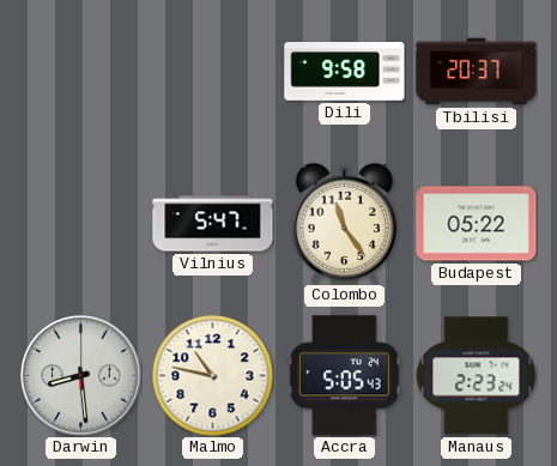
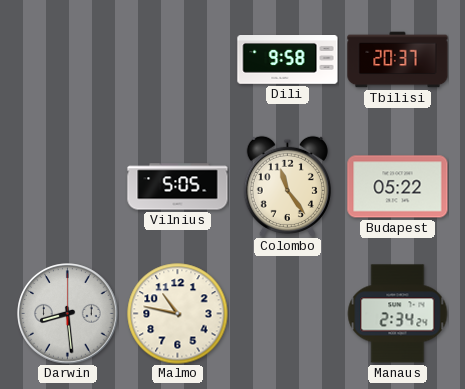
Vilnius: 5:47 -> 5:05
Accra: 5:05 -> none
Manaus: 2:23 -> 2:34
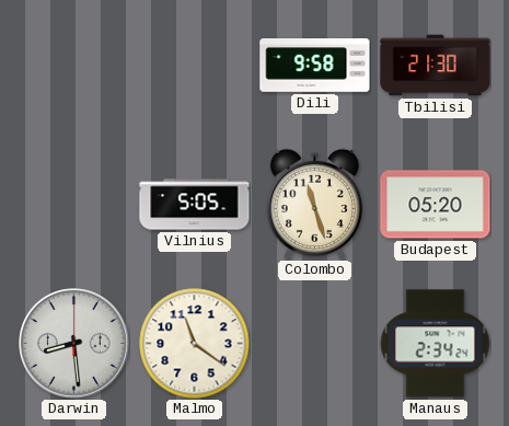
Tbilisi: 20:37 -> 21:30
Colombo: 11:24 -> 11:27
Budapest: 05:22 -> 05:20
Malmo: 10:47 -> 11:21
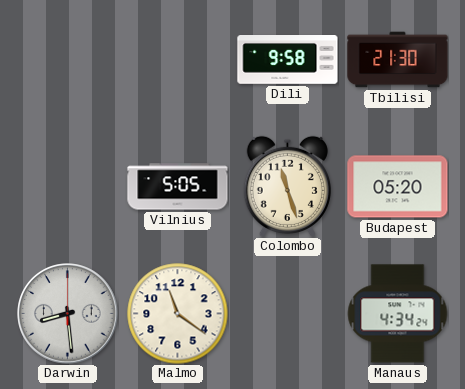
Manaus: 2:34 -> 4:34
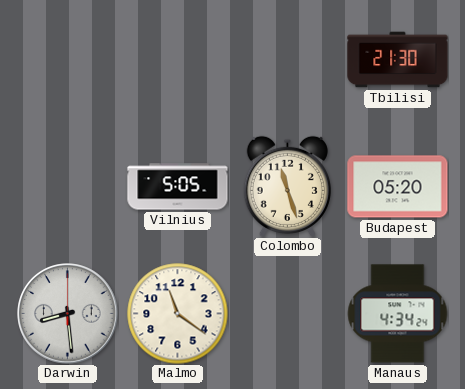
Dili: 9:58 -> none
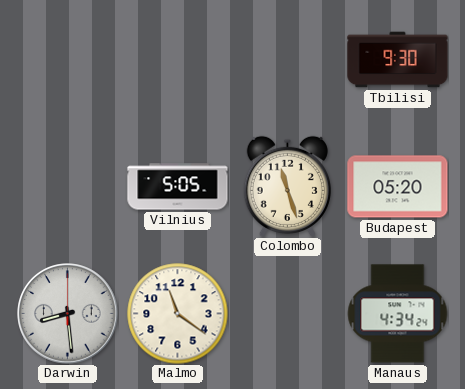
Tbilisi: 21:30 -> 9:30
